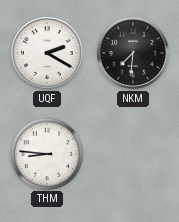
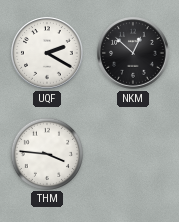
NKM: 7:31 -> 12:52
THM: 8:46 -> 3:46
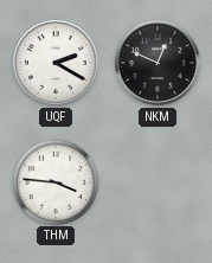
NKM: 12:52 -> 12:49
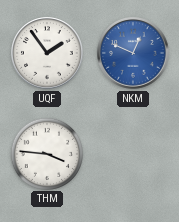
UQF: 2:20 -> 1:54
NKM dial: black -> blue
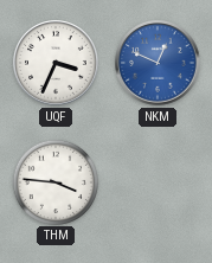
UQF: 1:54 -> 3:34
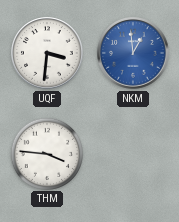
UQF: 3:34 -> 3:31
NKM: 12:49 -> 12:59
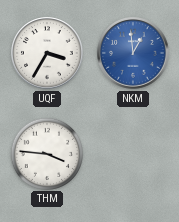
UQF: 3:31 -> 3:35
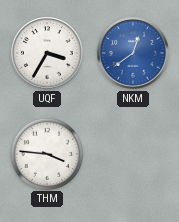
NKM: 12:59 -> 12:39
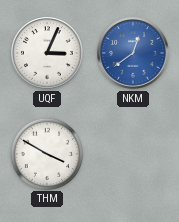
UQF: 3:35 -> 3:04
THM: 3:46 -> 3:50
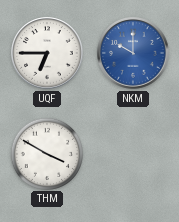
UQF: 3:04 -> 6:45
NKM: 12:39 -> 10:00
